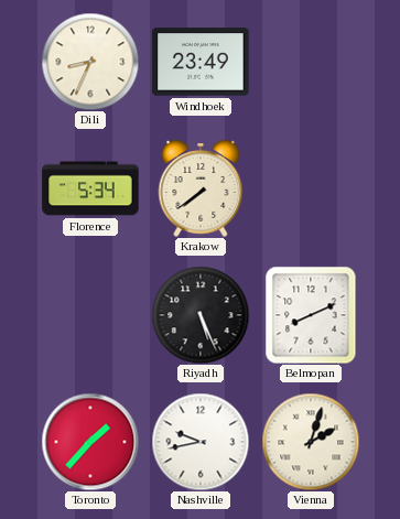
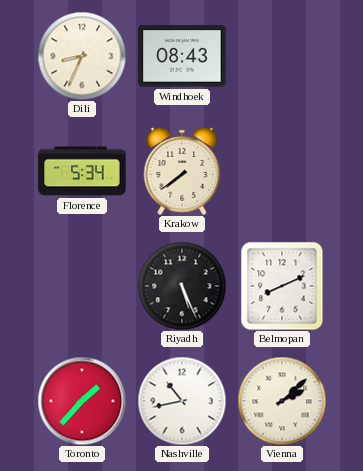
Windhoek: 23:49 -> 08:43
Nashville: 9:43 -> 10:43
Vienna: 2:03 -> 2:08
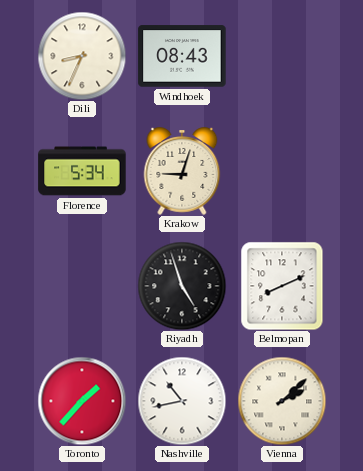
Krakow: 7:39 -> 9:03
Riyadh: 5:26 -> 4:57
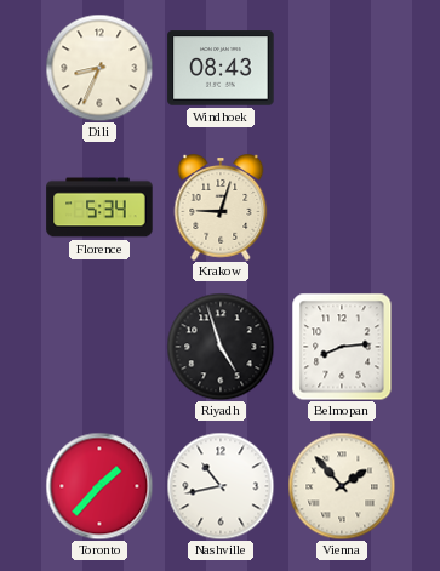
Belmopan: 8:11 -> 8:14
Vienna: 2:08 -> 1:53
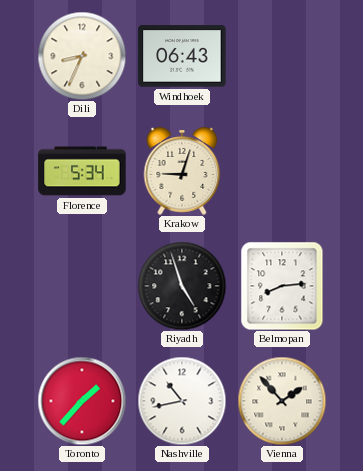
Windhoek: 08:43 -> 06:43
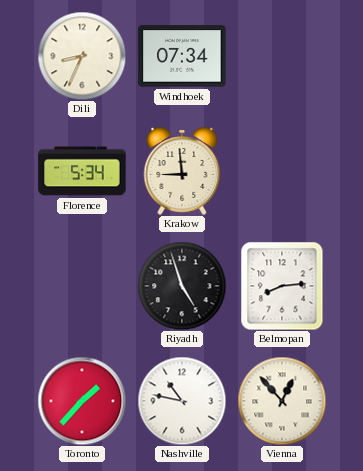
Windhoek: 06:43 -> 07:34
Krakow: 9:03 -> 8:59
Nashville: 10:43 -> 10:47
Vienna: 1:53 -> 12:53
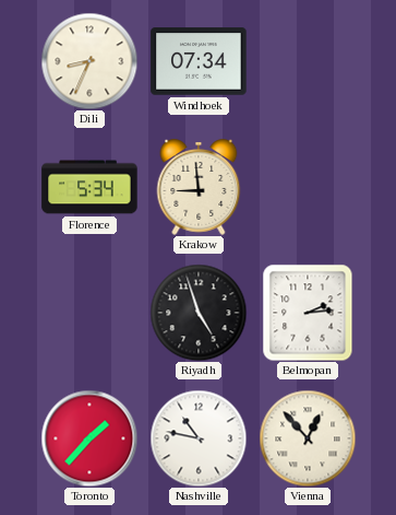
Belmopan: 8:14 -> 2:14
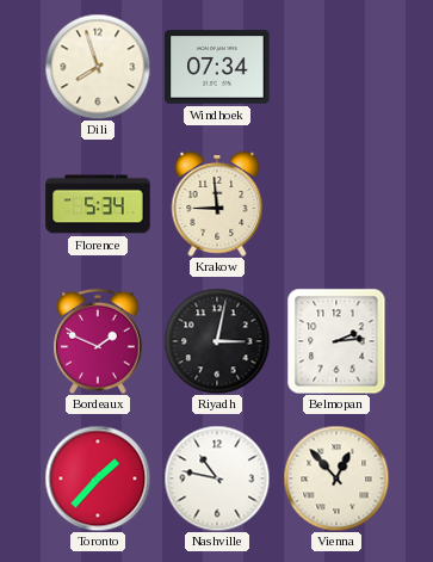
Dili: 8:34 -> 7:57
Bordeaux: none -> 1:49
Riyadh: 4:57 -> 3:02
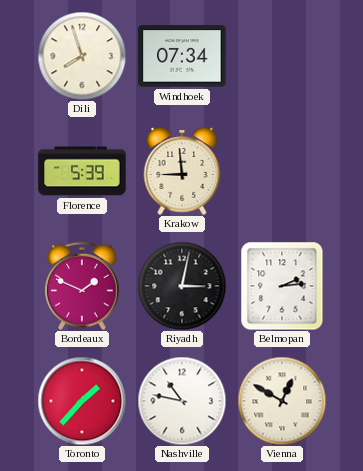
Florence: 5:34 -> 5:39
Vienna: 12:53 -> 12:50
